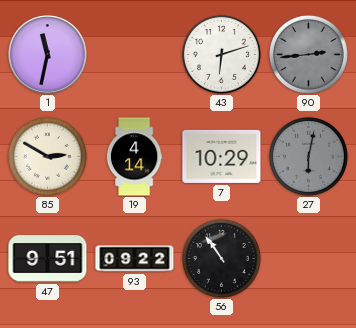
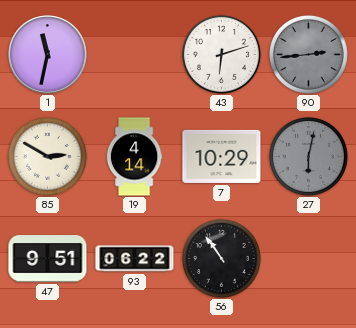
93: 09:22 -> 06:22
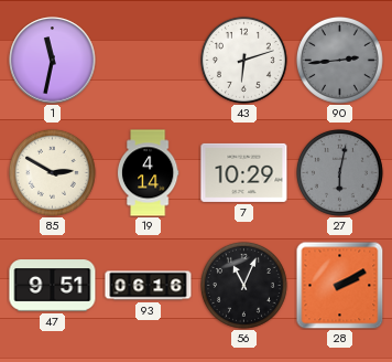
93: 06:22 -> 06:16
56: 10:54 -> 11:04
28: none -> 2:10
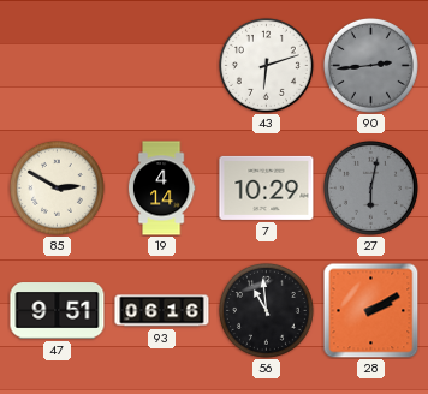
1: 11:32 -> none
56: 11:04 -> 10:59
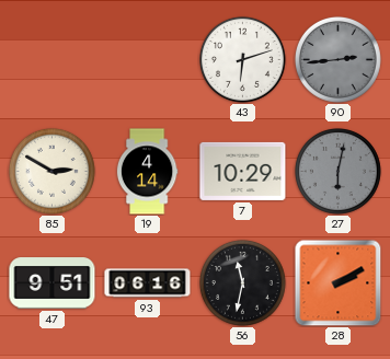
56: 10:59 -> 11:32
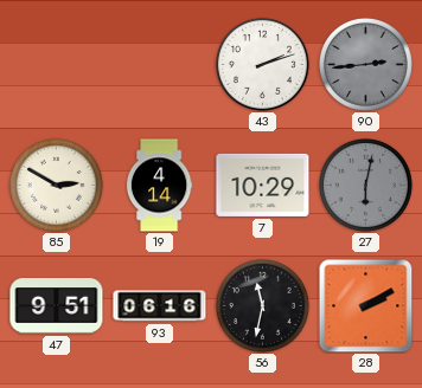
43: 6:12 -> 2:12
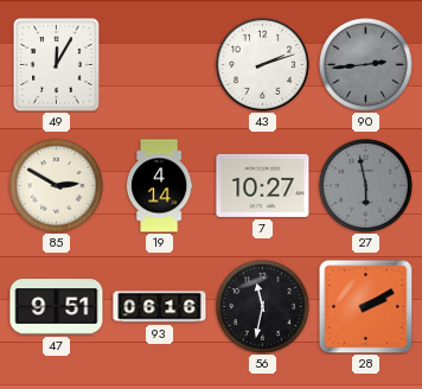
49: none -> 12:05
7: 10:29 -> 10:27
27: 6:02 -> 5:58
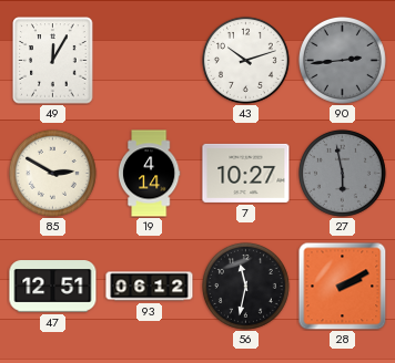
43: 2:12 -> 10:12
47: 9:51 -> 12:51
93: 06:16 -> 06:12
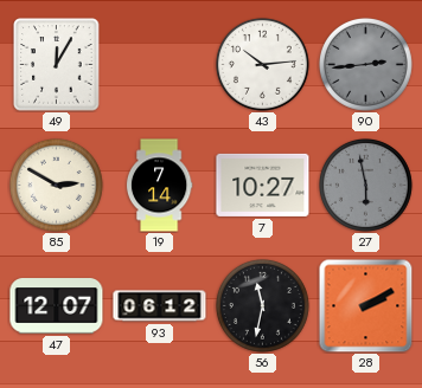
43: 10:12 -> 10:14
19: 4:14 -> 7:14
47: 12:51 -> 12:07
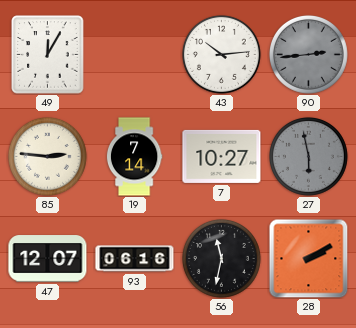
85: 2:50 -> 2:46
93: 06:12 -> 06:16
